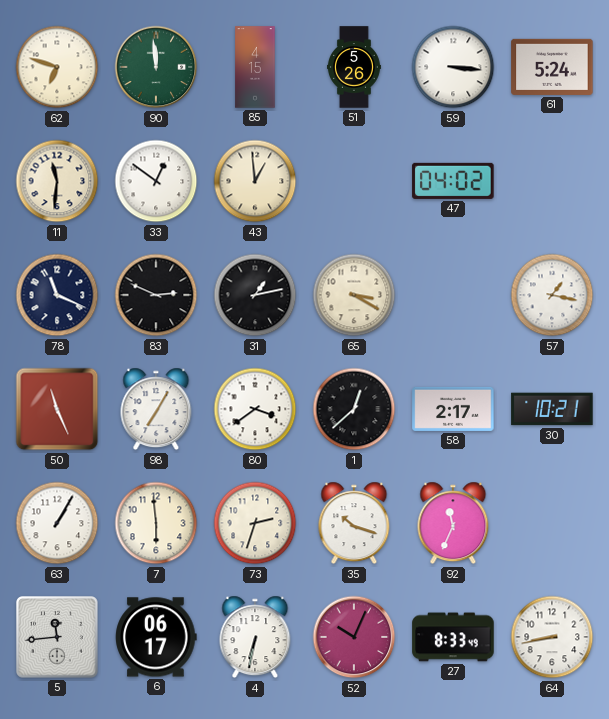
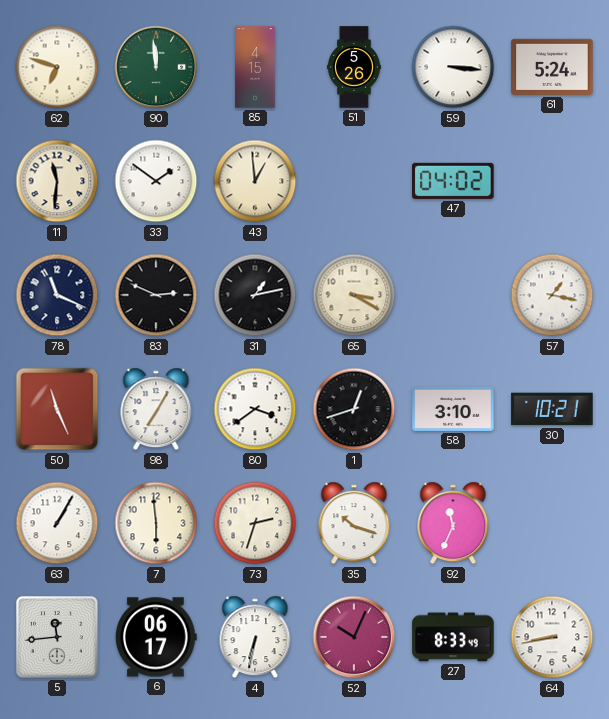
33: 12:51 -> 1:51
1: 12:38 -> 12:42
58: 2:17 -> 3:10
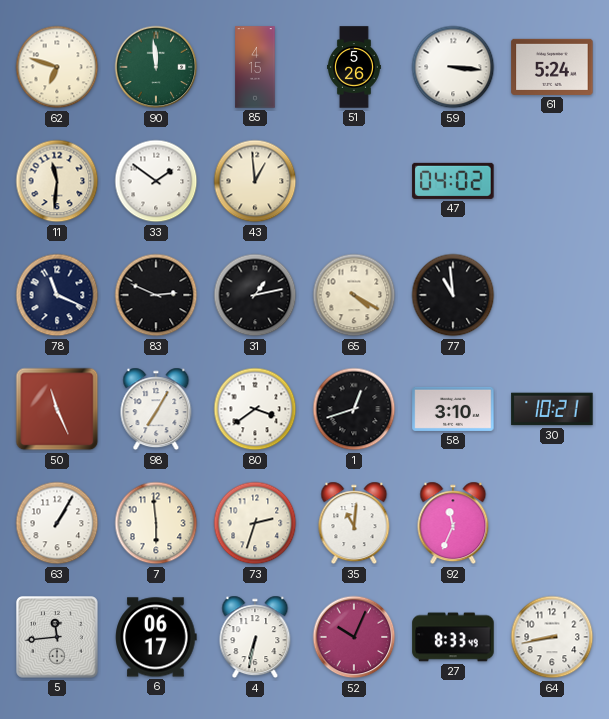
65: 3:20 -> 4:20
77: none -> 10:59
57: 1:17 -> none
35: 10:18 -> 11:01
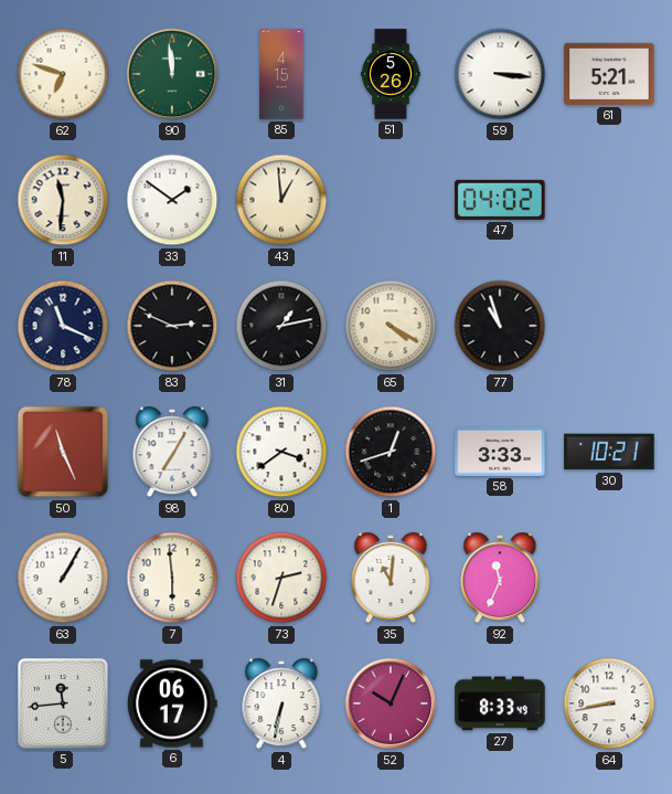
61: 5:24 -> 5:21
77: 10:59 -> 10:57
58: 3:10 -> 3:33
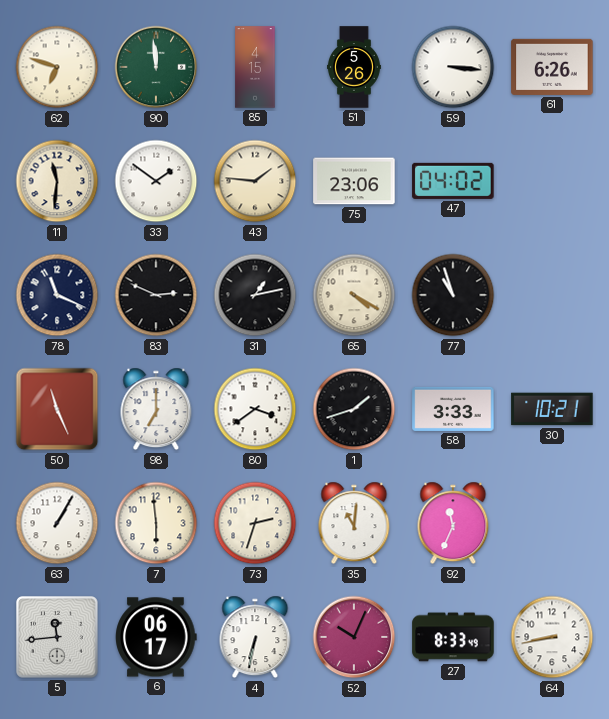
61: 5:21 -> 6:26
43: 12:59 -> 1:46
75: none -> 23:06
98: 7:05 -> 7:00
1: 12:42 -> 1:42
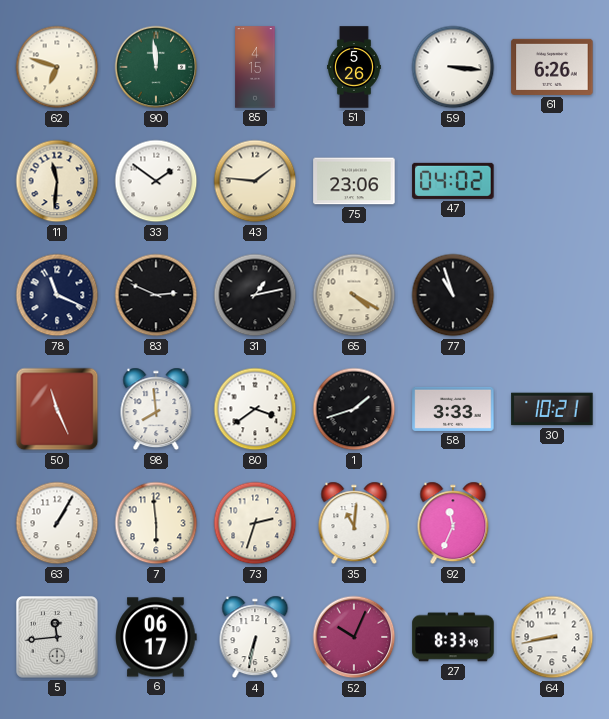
98: 7:00 -> 7:59
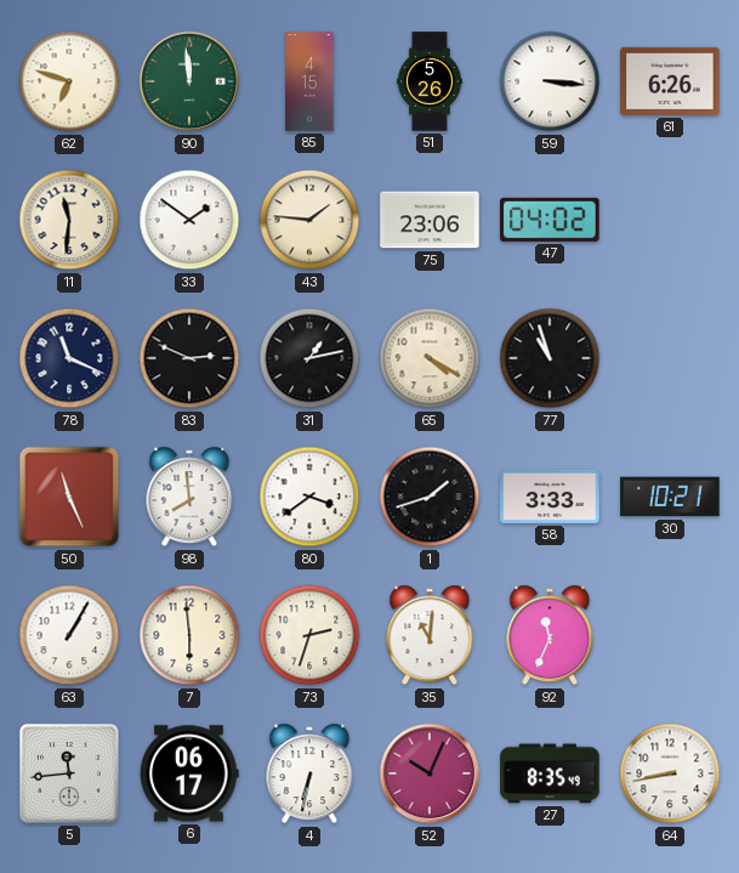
27: 8:33 -> 8:35
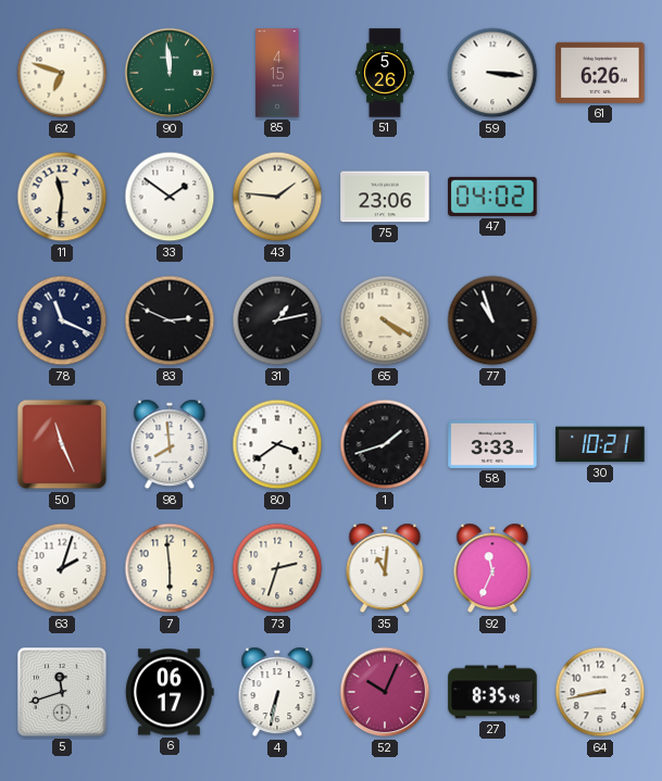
63: 1:05 -> 2:03
5: 11:44 -> 11:42
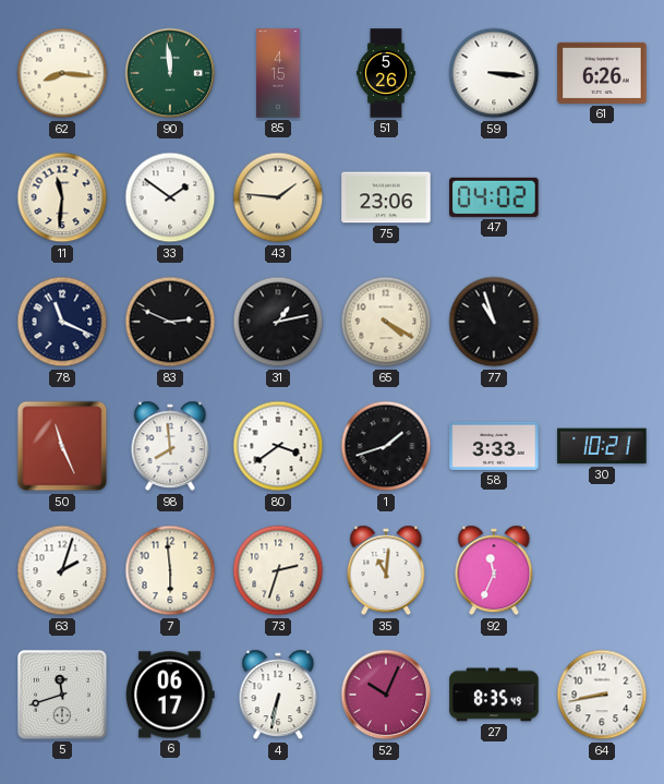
62: 6:48 -> 8:16
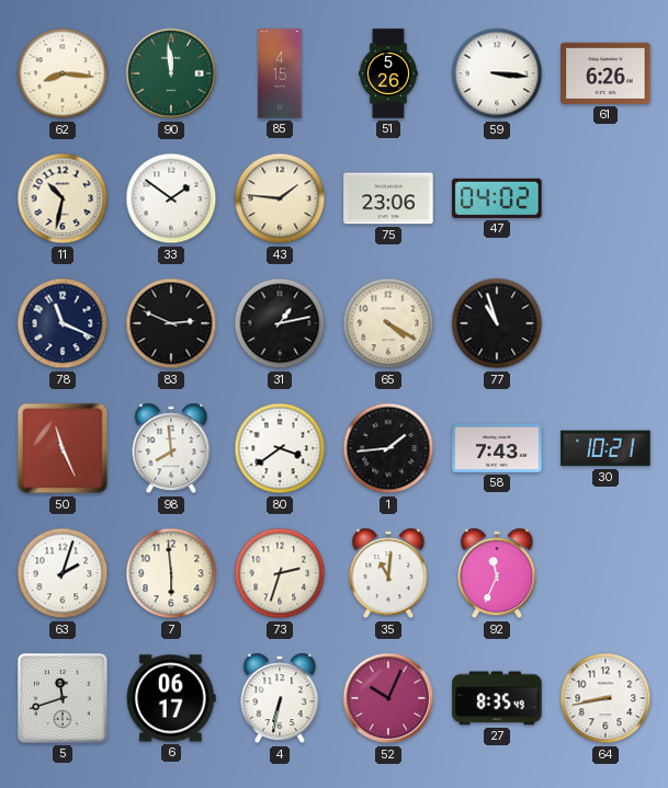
11: 11:31 -> 10:32
1: 1:42 -> 1:44
58: 3:33 -> 7:43
